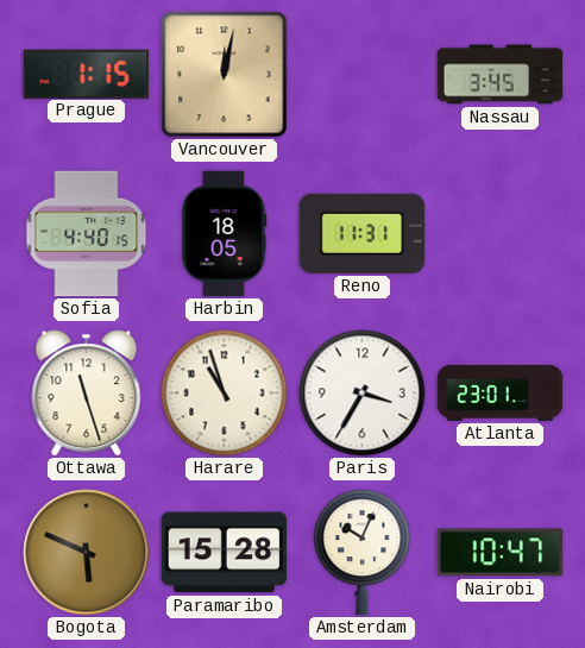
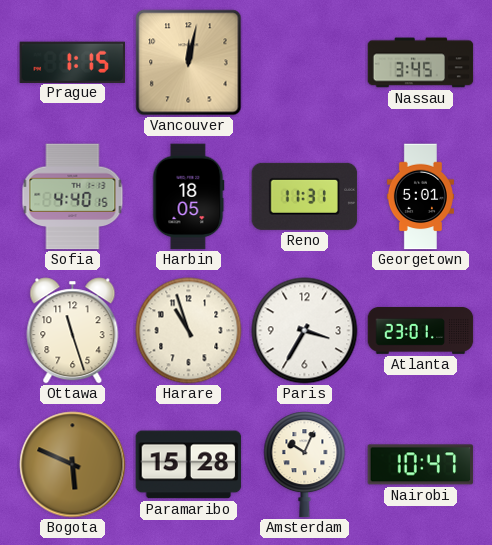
Georgetown: none -> 5:01
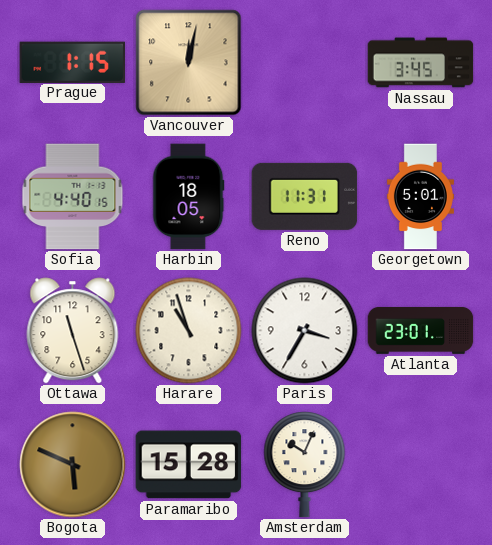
Nairobi: 10:47 -> none
